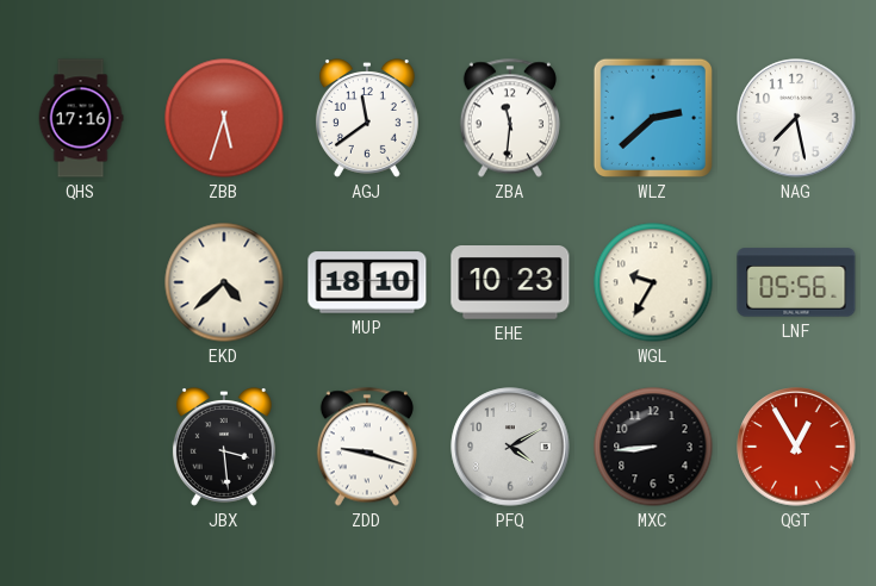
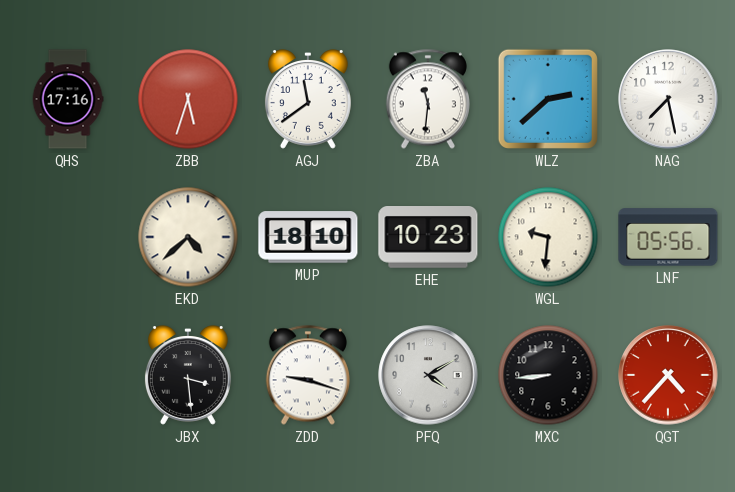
WGL: 9:35 -> 9:31
QGT: 12:55 -> 4:37
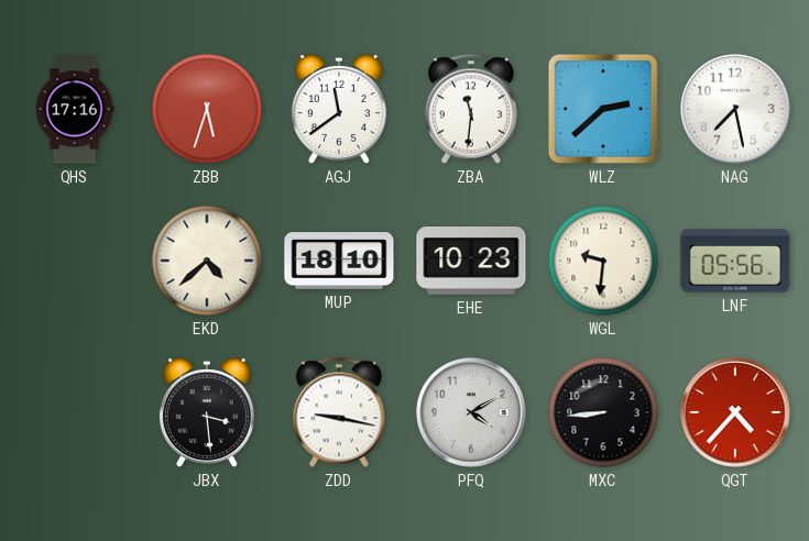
ZDD: 9:18 -> 9:17
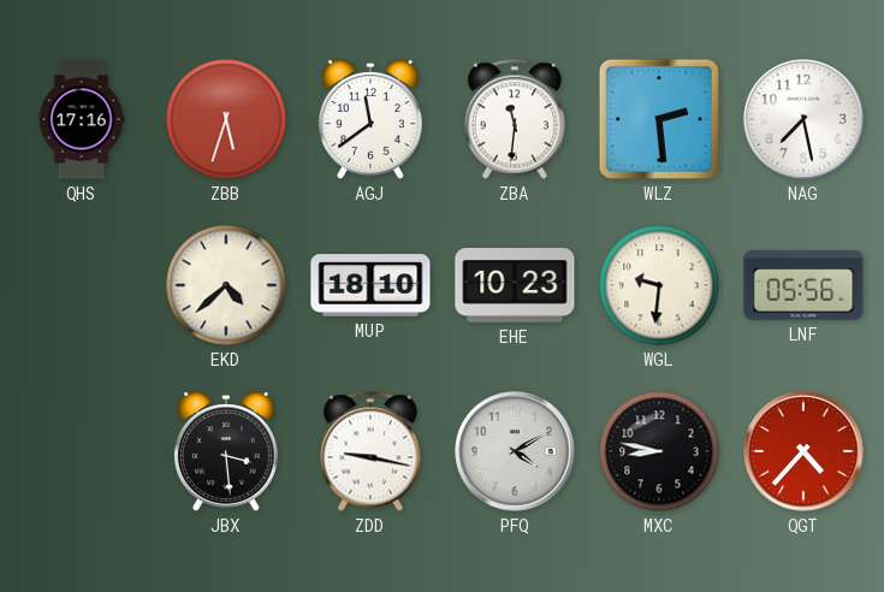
WLZ: 2:38 -> 2:29
MXC: 8:44 -> 8:47
